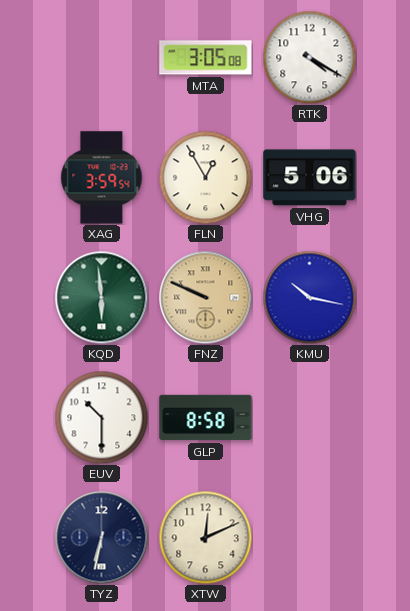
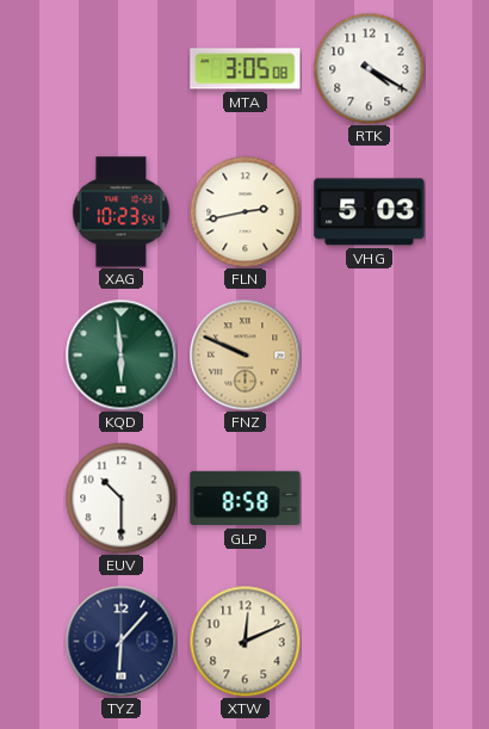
XAG: 3:59 -> 10:23
FLN: 12:55 -> 2:43
VHG: 5:06 -> 5:03
KMU: 10:17 -> none
TYZ: 6:32 -> 6:07
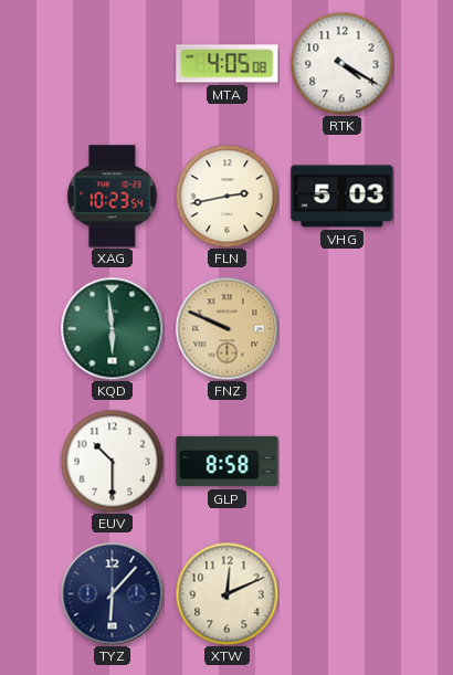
MTA: 3:05 -> 4:05
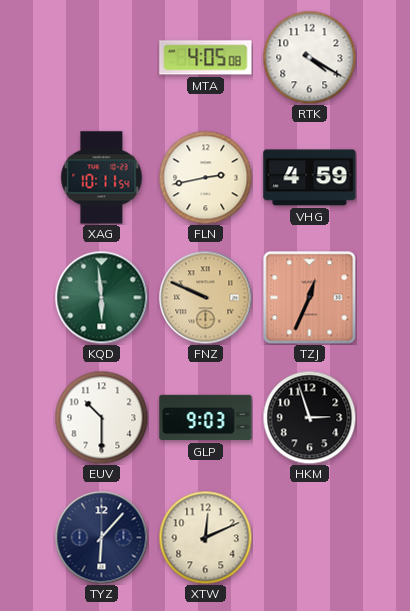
XAG: 10:23 -> 10:11
VHG: 5:03 -> 4:59
TZJ: none -> 12:34
GLP: 8:58 -> 9:03
HKM: none -> 2:57
